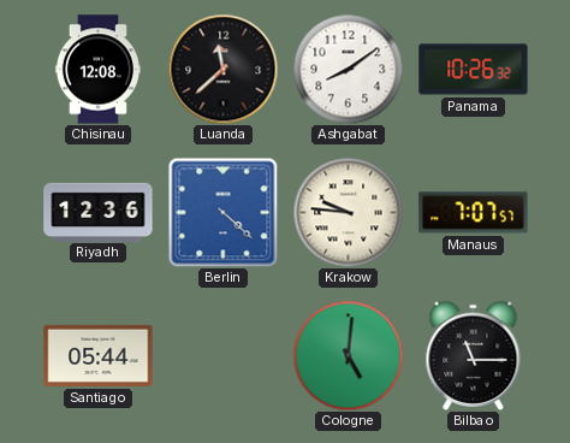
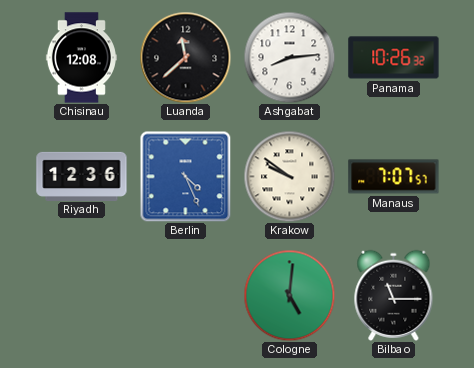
Ashgabat: 8:09 -> 8:14
Berlin: 4:22 -> 4:26
Krakow: 9:46 -> 9:51
Santiago: 05:44 -> none
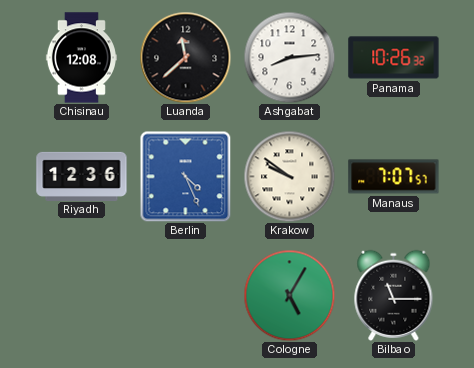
Cologne: 5:01 -> 5:05
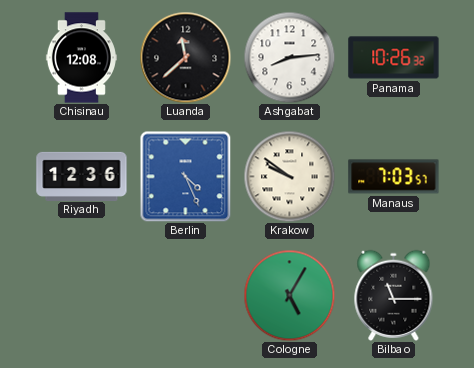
Manaus: 7:07 -> 7:03
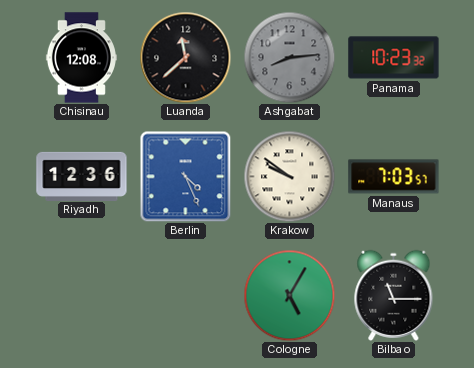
Ashgabat dial: white -> grey
Panama: 10:26 -> 10:23
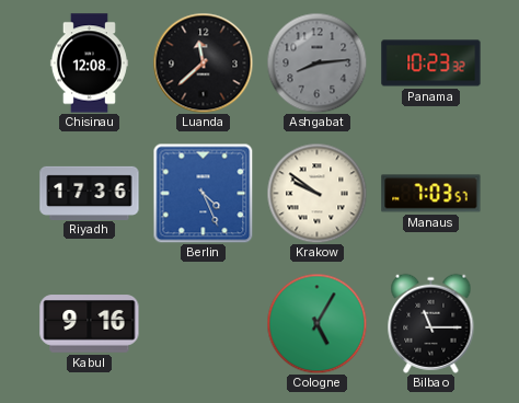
Riyadh: 12:36 -> 17:36
Kabul: none -> 9:16
